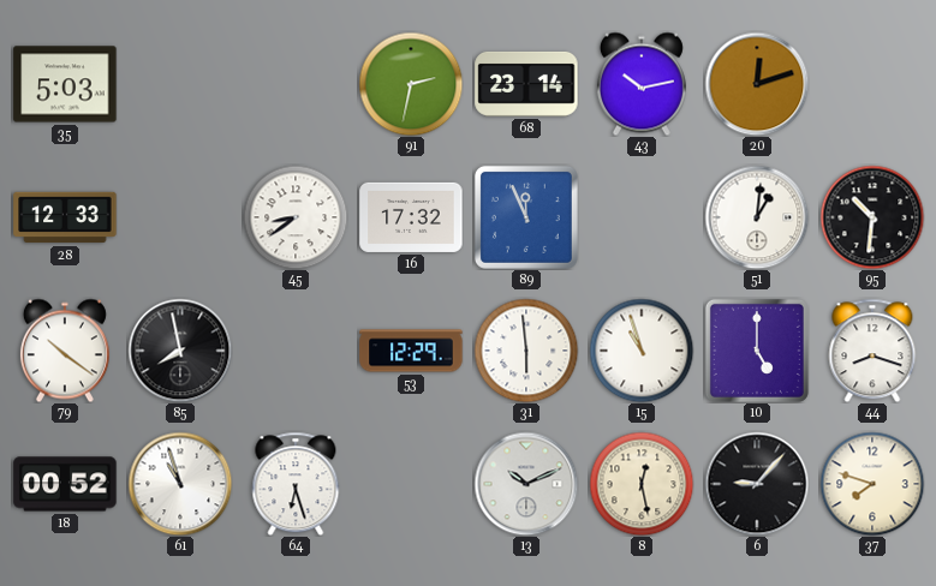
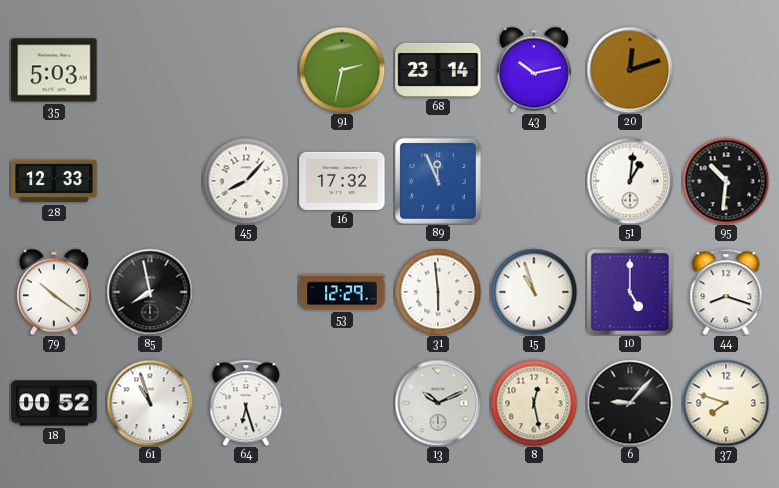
45: 8:39 -> 8:07
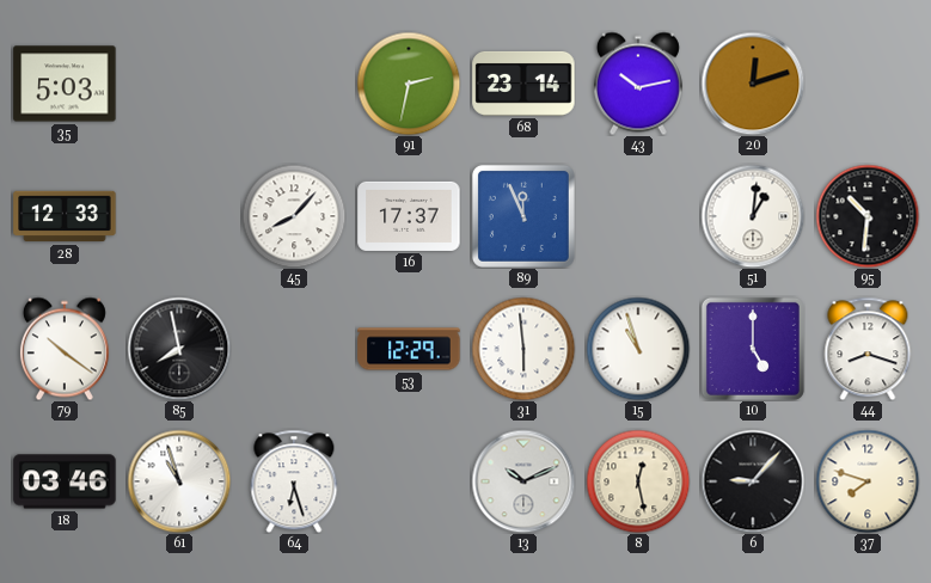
16: 17:32 -> 17:37
18: 00:52 -> 03:46
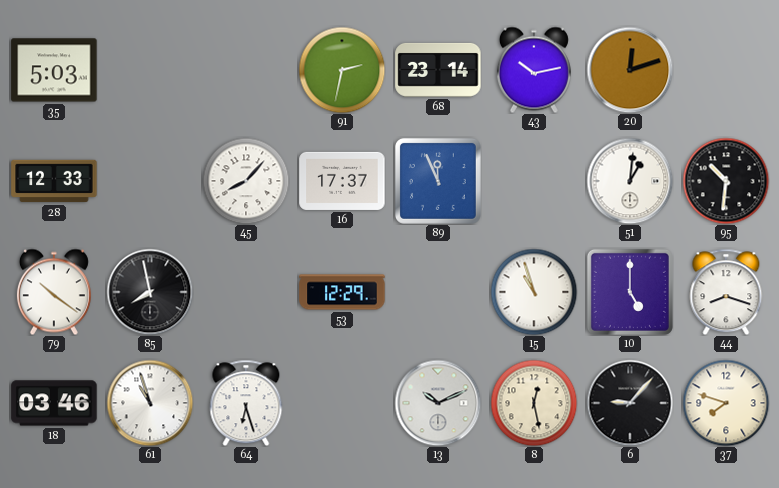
31: 5:59 -> none
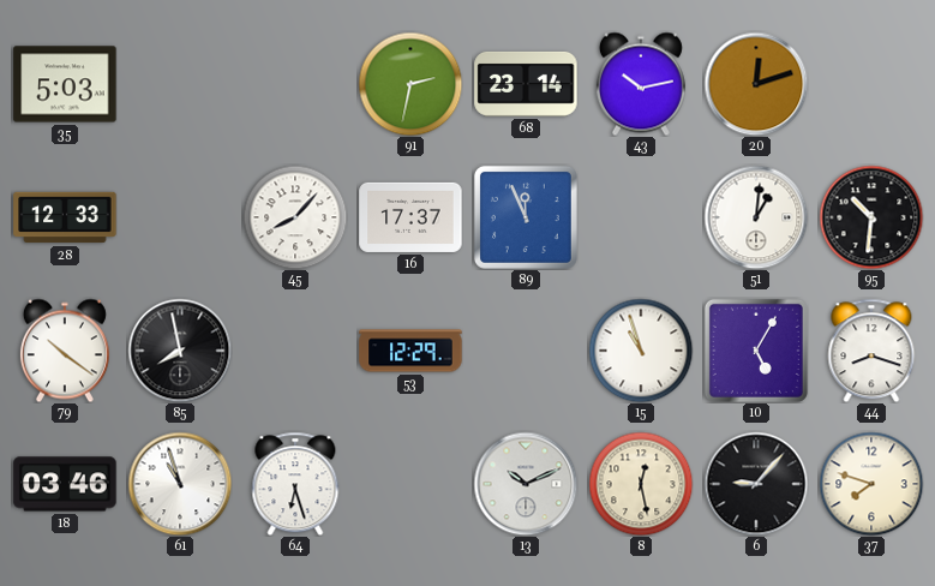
10: 5:00 -> 5:05
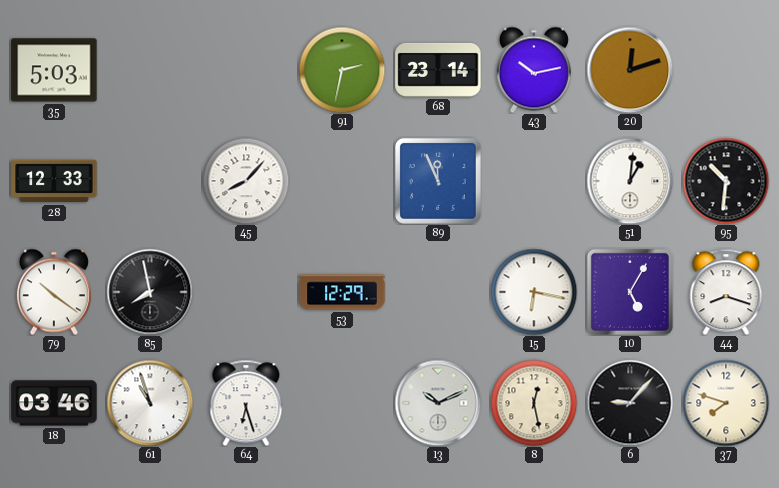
16: 17:37 -> none
15: 10:57 -> 6:17
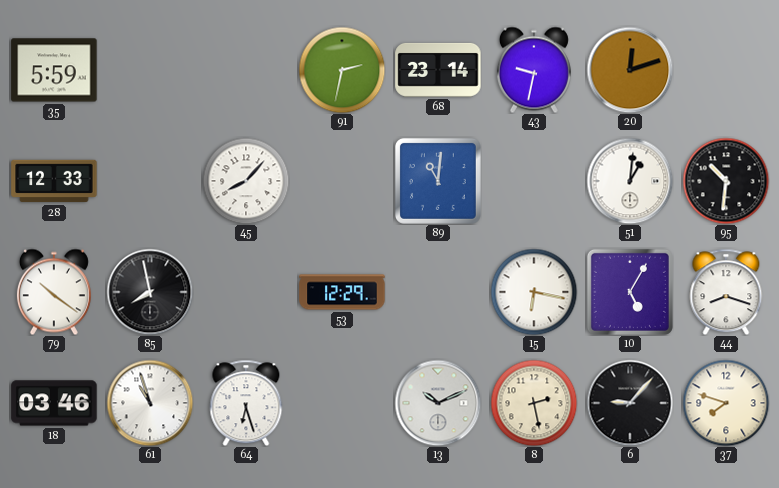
35: 5:03 -> 5:59
43: 10:13 -> 9:32
89: 11:56 -> 11:01
8: 12:28 -> 2:28
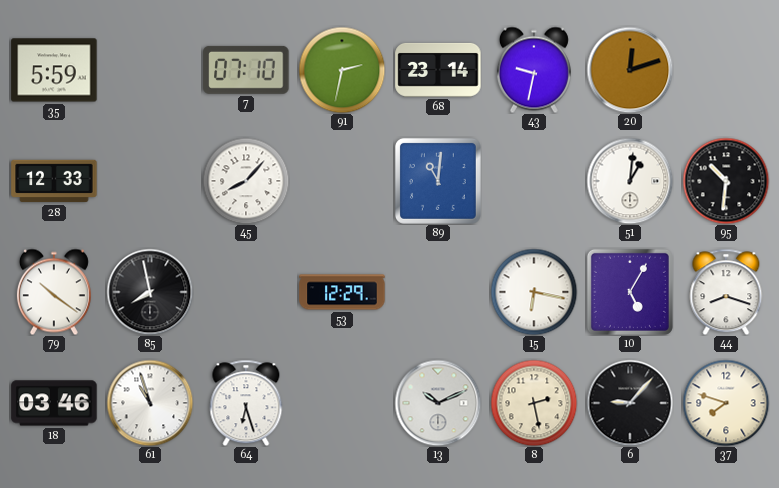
7: none -> 07:10
